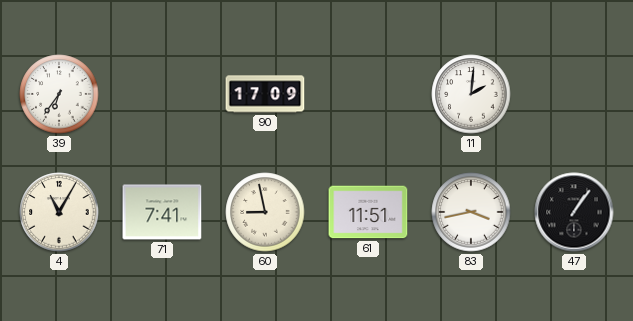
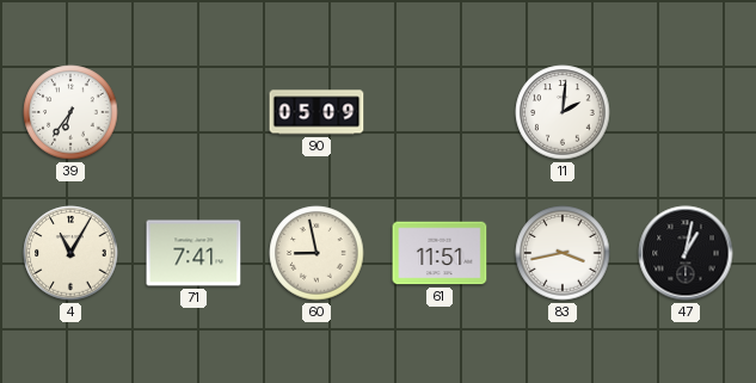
90: 17:09 -> 05:09
47: 1:06 -> 1:02
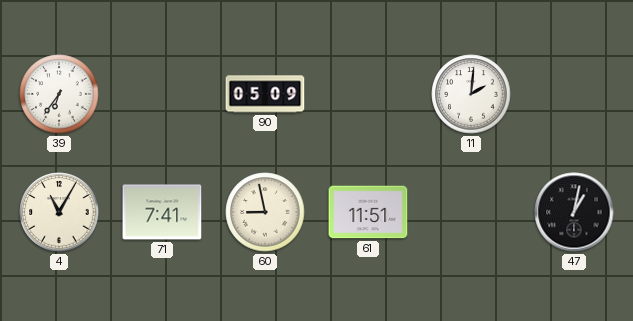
83: 3:43 -> none
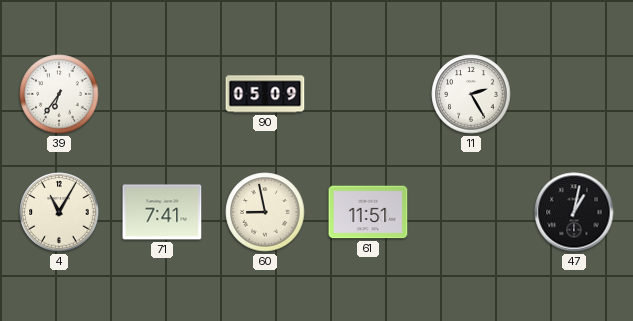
11: 2:01 -> 2:25
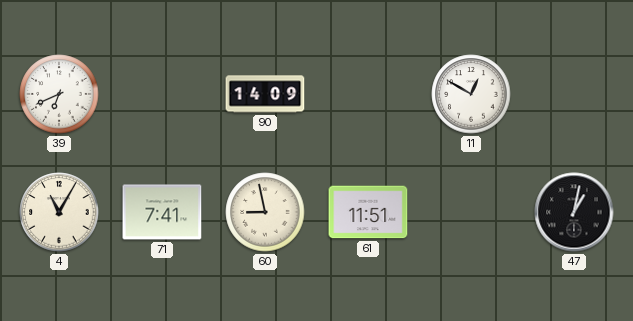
39: 6:36 -> 6:41
90: 05:09 -> 14:09
11: 2:25 -> 12:50
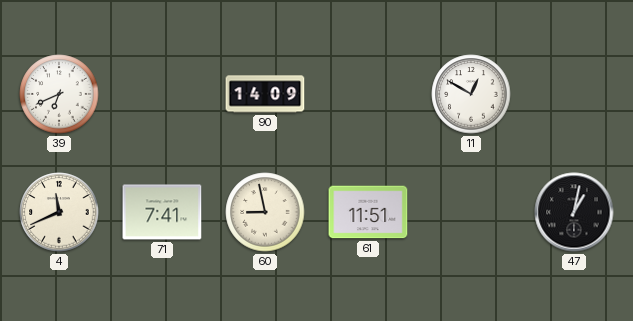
4: 11:05 -> 11:41
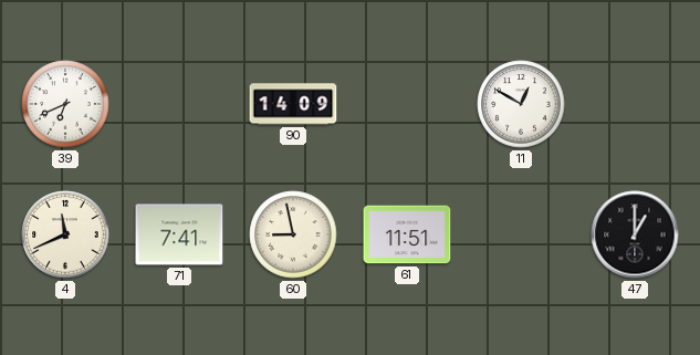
47: 1:02 -> 1:00
